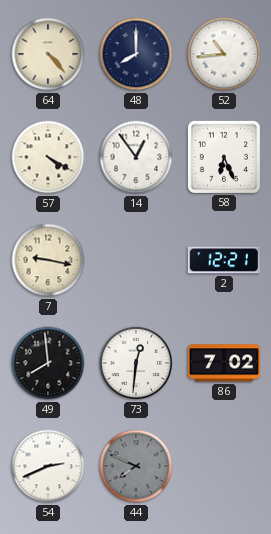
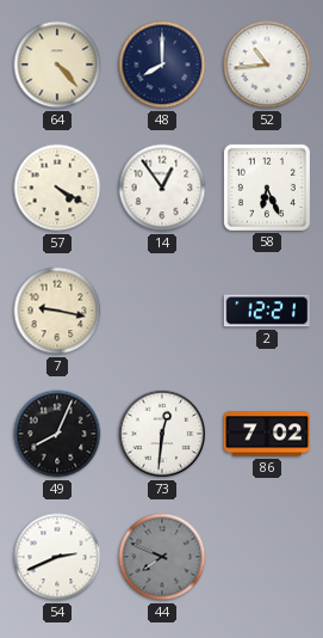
49: 7:59 -> 8:04
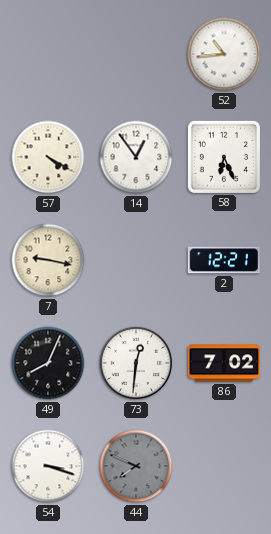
64: 4:23 -> none
48: 8:00 -> none
54: 2:41 -> 3:18
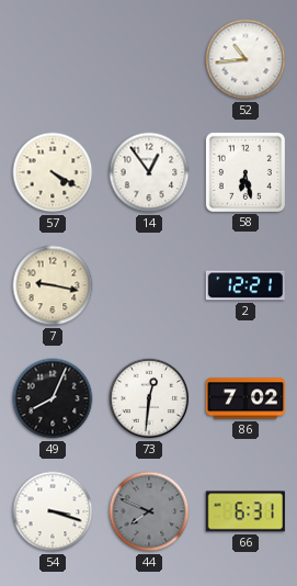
58: 6:26 -> 6:28
66: none -> 6:31
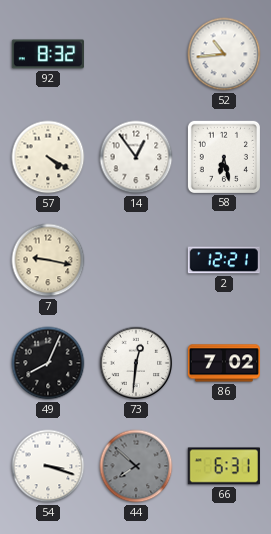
92: none -> 8:32
44: 7:49 -> 7:52
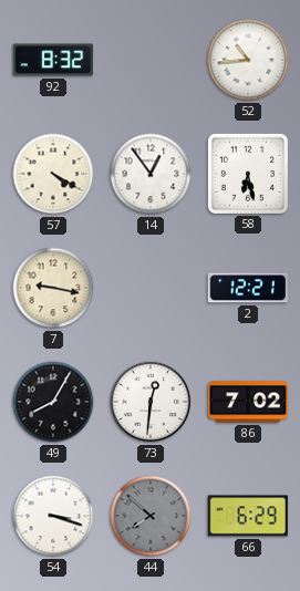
49: 8:04 -> 8:05
66: 6:31 -> 6:29
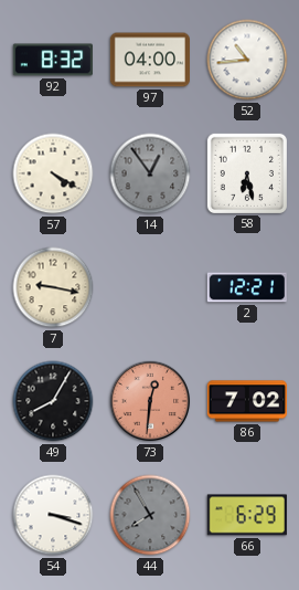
97: none -> 04:00
14 dial: white -> grey
73 dial: white -> salmon
44: 7:52 -> 7:55
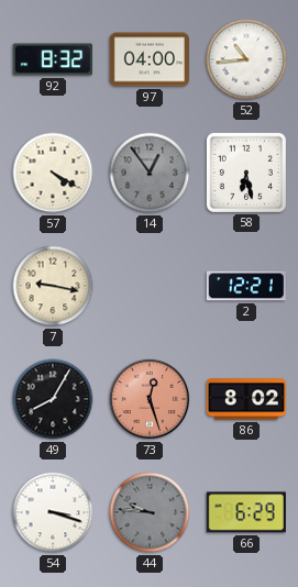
73: 12:31 -> 12:27
86: 7:02 -> 8:02
44: 7:55 -> 9:46
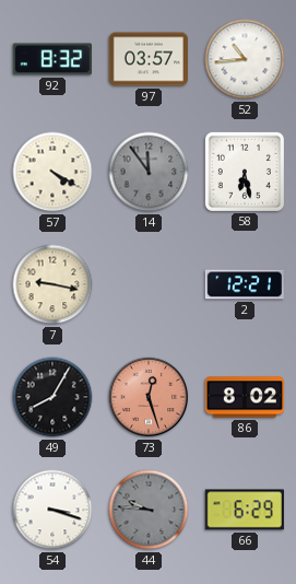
97: 04:00 -> 03:57
14: 12:54 -> 11:54
